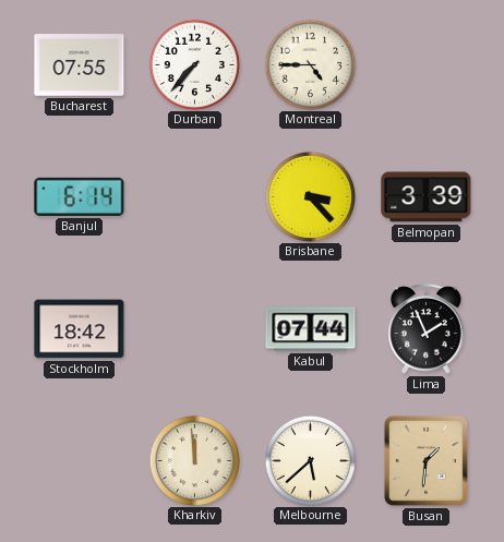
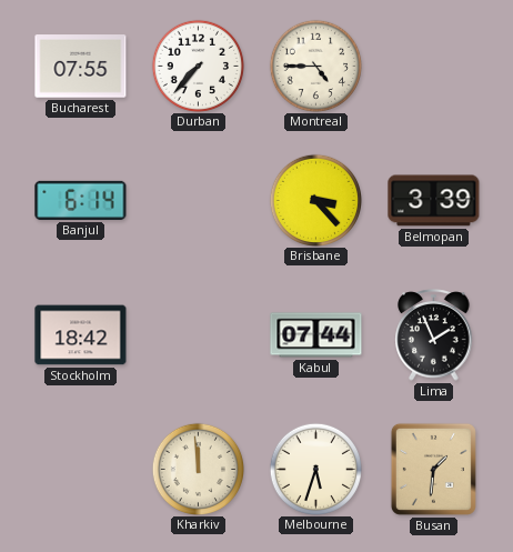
Melbourne: 5:38 -> 5:33
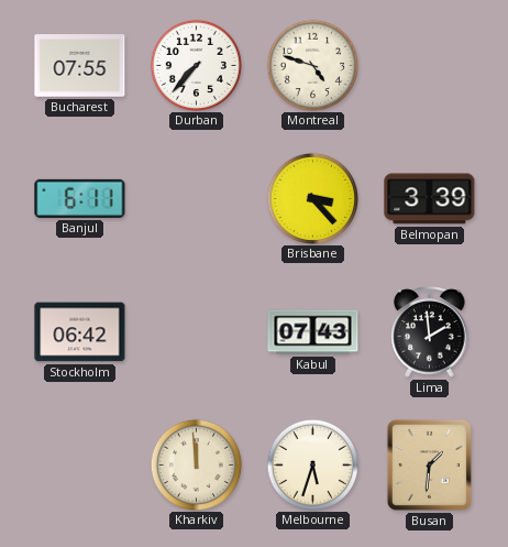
Montreal: 4:45 -> 4:48
Banjul: 6:14 -> 6:11
Stockholm: 18:42 -> 06:42
Kabul: 07:44 -> 07:43
Lima: 1:56 -> 1:59
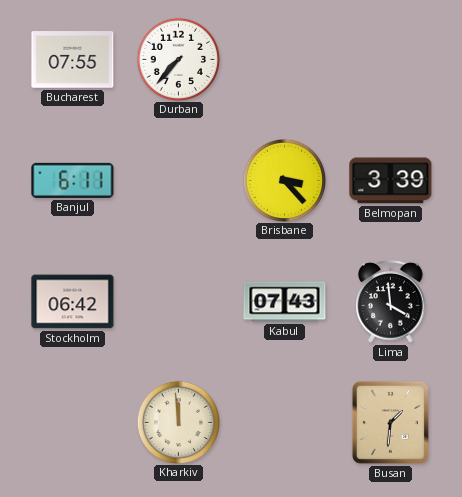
Montreal: 4:48 -> none
Lima: 1:59 -> 3:59
Melbourne: 5:33 -> none
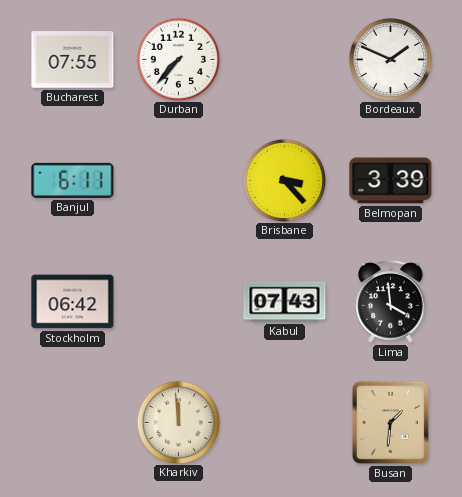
Bordeaux: none -> 1:49
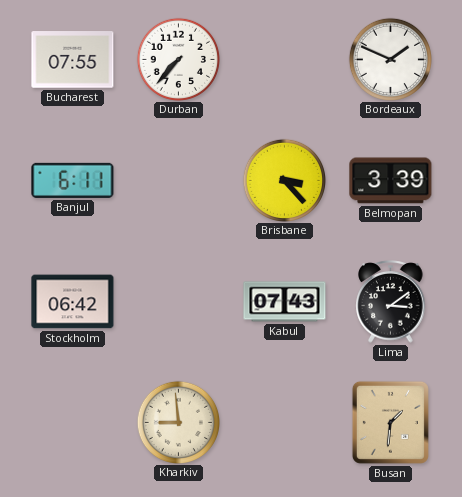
Lima: 3:59 -> 3:09
Kharkiv: 11:59 -> 8:59
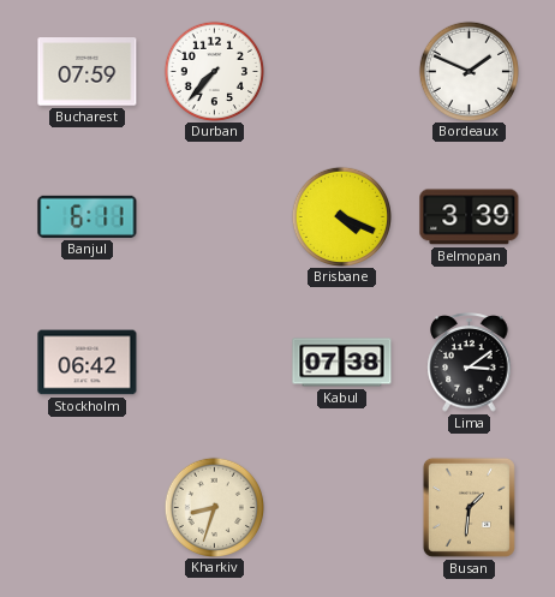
Bucharest: 07:55 -> 07:59
Brisbane: 3:23 -> 4:19
Kabul: 07:43 -> 07:38
Kharkiv: 8:59 -> 8:33
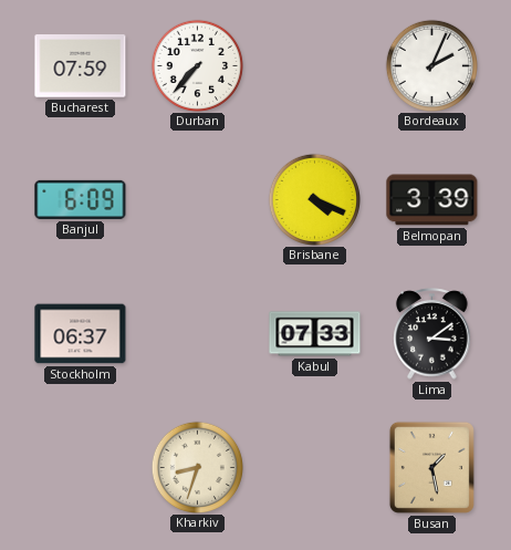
Bordeaux: 1:49 -> 2:04
Banjul: 6:11 -> 6:09
Stockholm: 06:42 -> 06:37
Kabul: 07:38 -> 07:33
Busan: 1:31 -> 1:28
